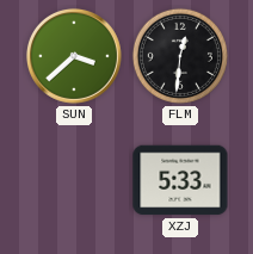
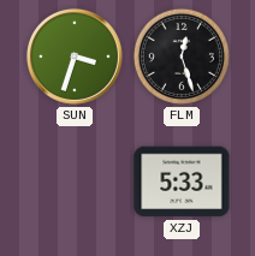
SUN: 3:38 -> 3:33
FLM: 12:31 -> 12:27
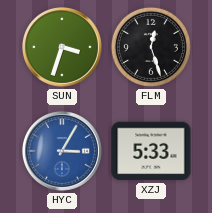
HYC: none -> 3:05
